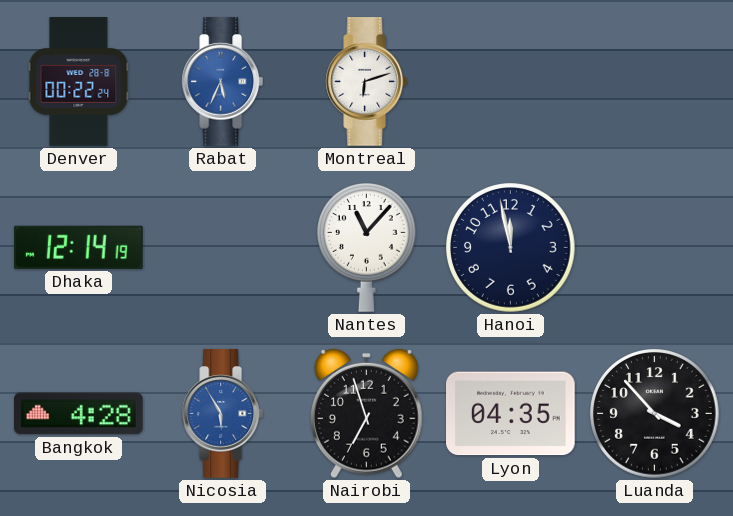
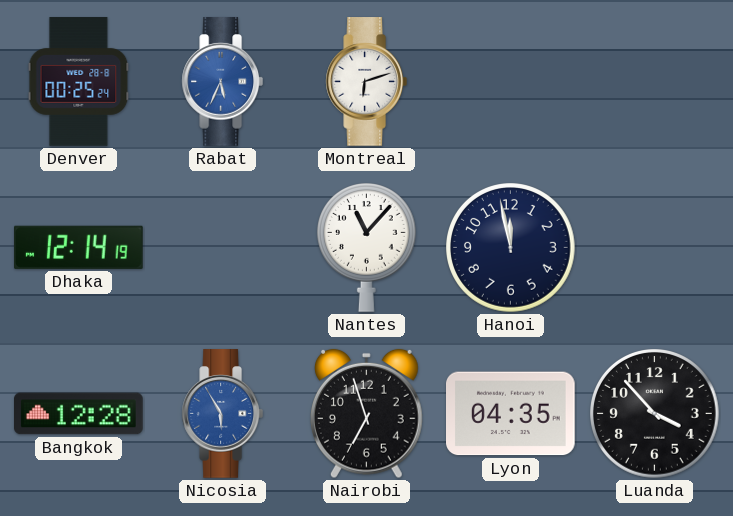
Denver: 00:22 -> 00:25
Bangkok: 4:28 -> 12:28
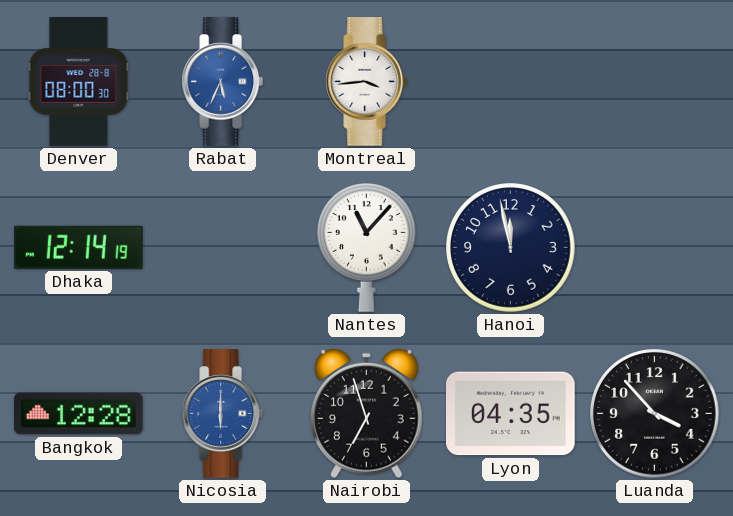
Denver: 00:25 -> 08:00
Montreal: 6:12 -> 3:44
Nicosia: 5:55 -> 6:00
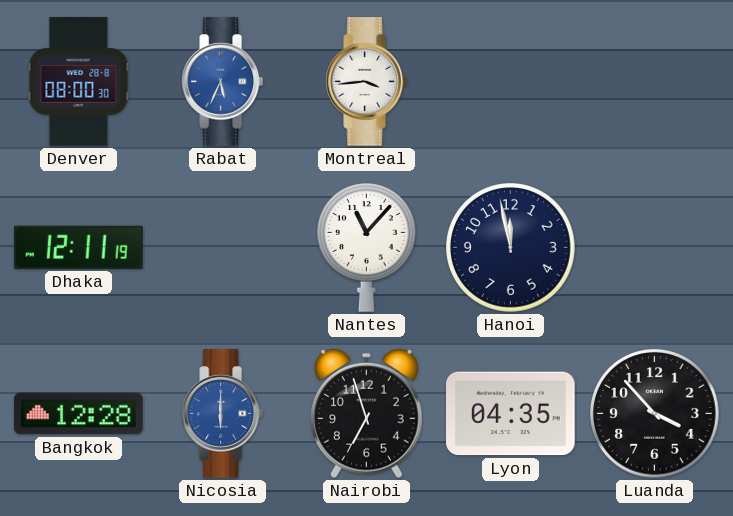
Dhaka: 12:14 -> 12:11
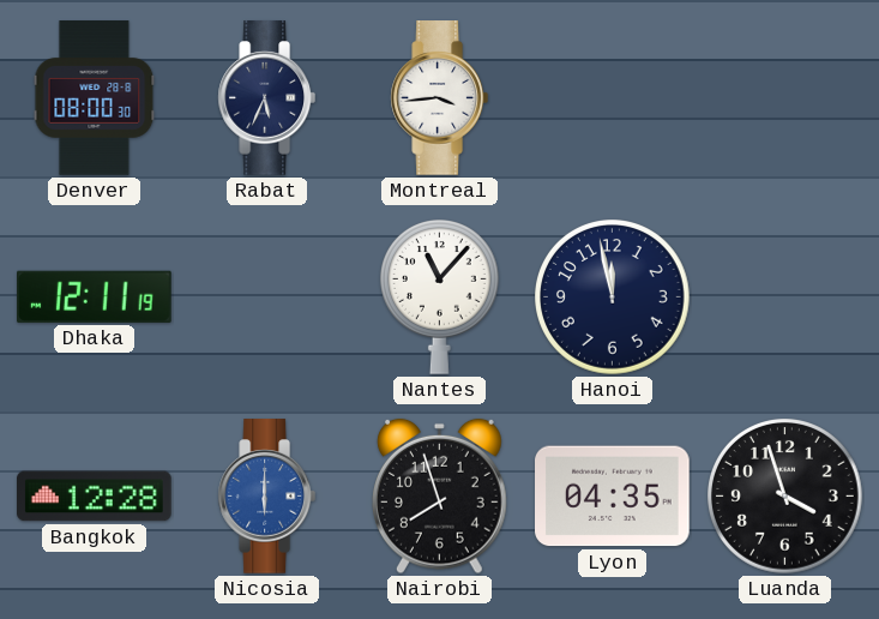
Rabat dial: blue -> navy
Nairobi: 6:57 -> 7:57
Luanda: 3:53 -> 3:57
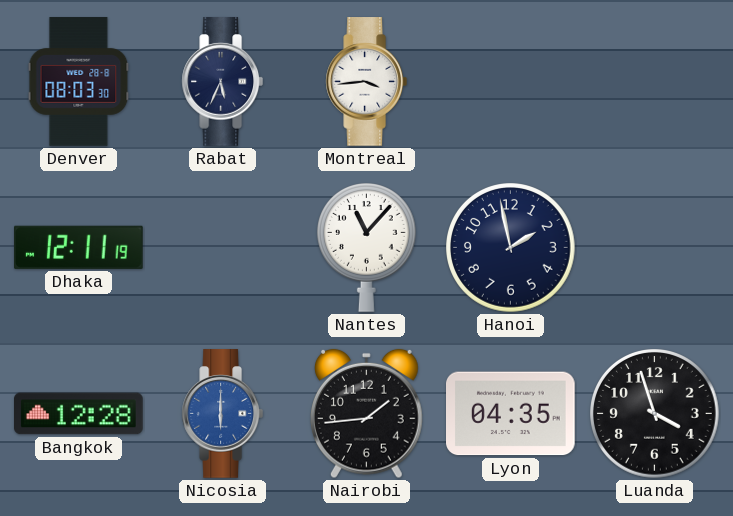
Denver: 08:00 -> 08:03
Hanoi: 11:58 -> 1:58
Nairobi: 7:57 -> 1:44
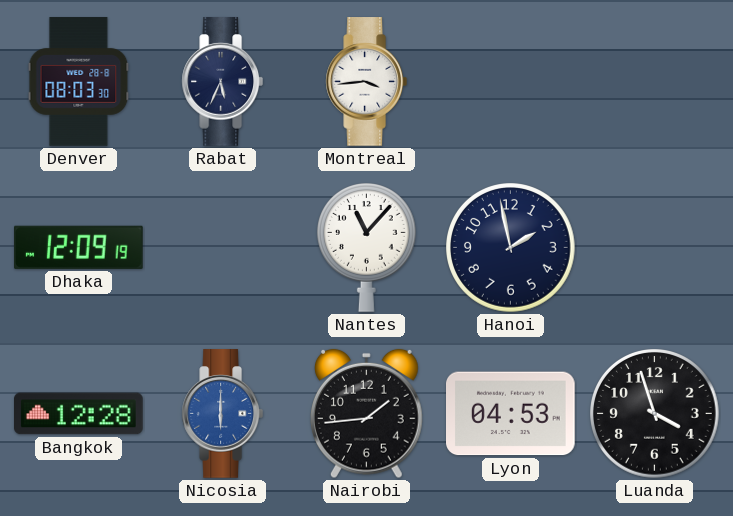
Dhaka: 12:11 -> 12:09
Lyon: 04:35 -> 04:53
